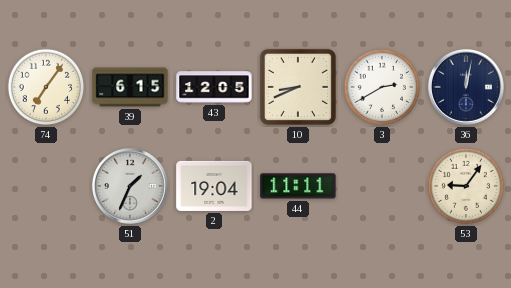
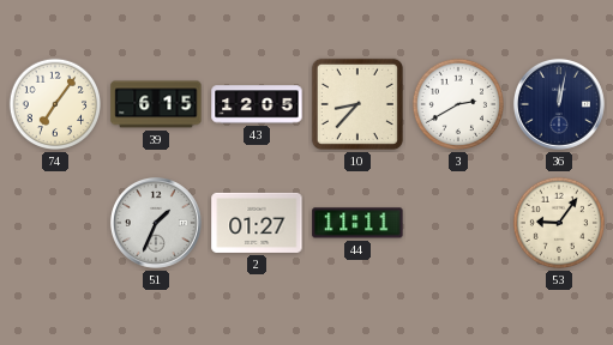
10: 8:41 -> 8:37
2: 19:04 -> 01:27
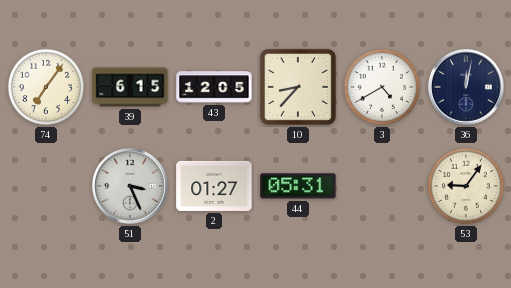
3: 2:40 -> 4:40
51: 1:34 -> 3:26
44: 11:11 -> 05:31
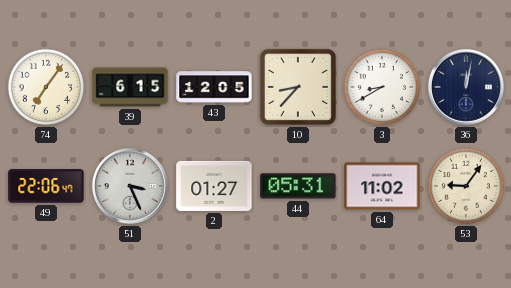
3: 4:40 -> 8:40
49: none -> 22:06
64: none -> 11:02
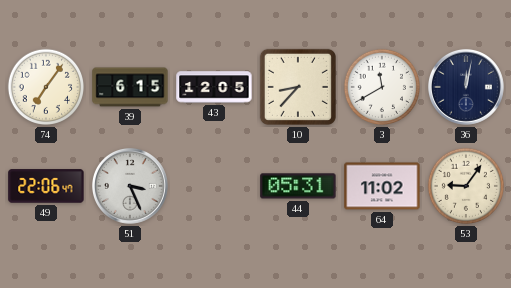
3: 8:40 -> 11:40
2: 01:27 -> none
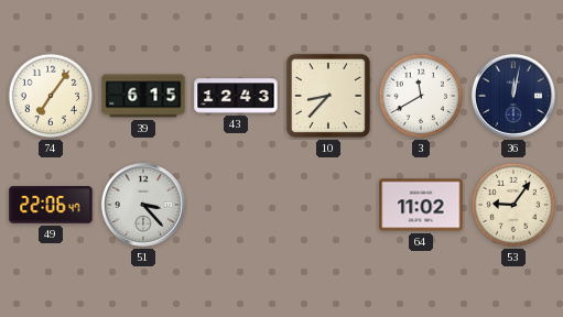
43: 12:05 -> 12:43
51: 3:26 -> 3:23
44: 05:31 -> none
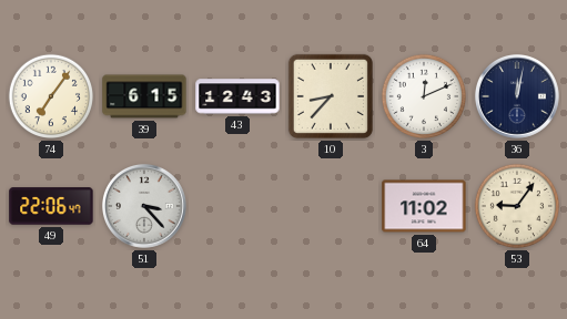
3: 11:40 -> 12:11
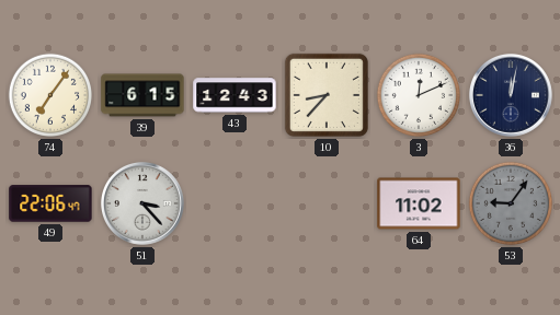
53 dial: cream -> grey
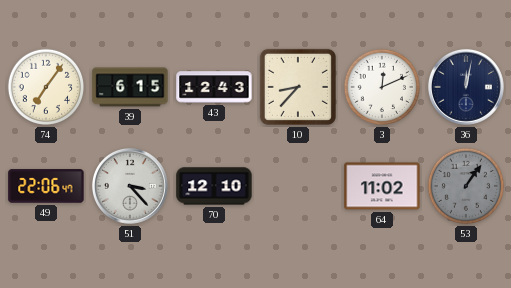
70: none -> 12:10
53: 9:06 -> 1:06
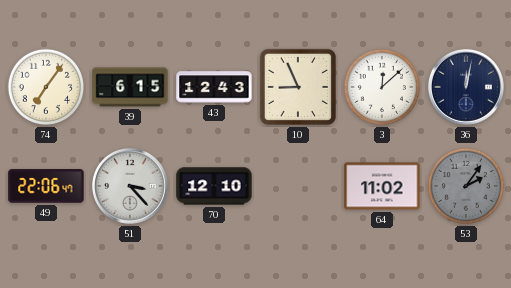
10: 8:37 -> 8:56
3: 12:11 -> 12:08
53: 1:06 -> 2:06
